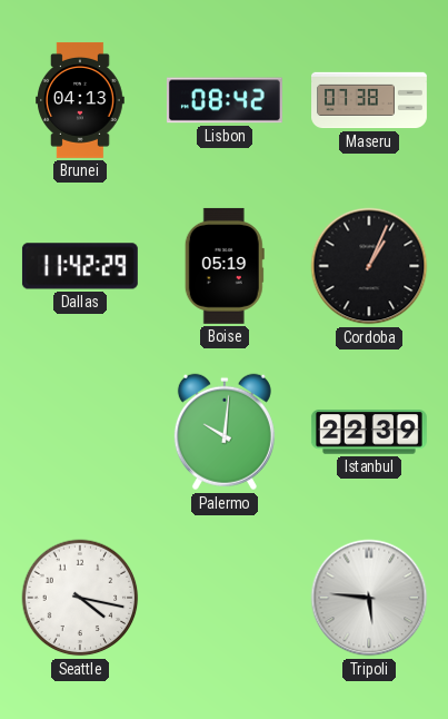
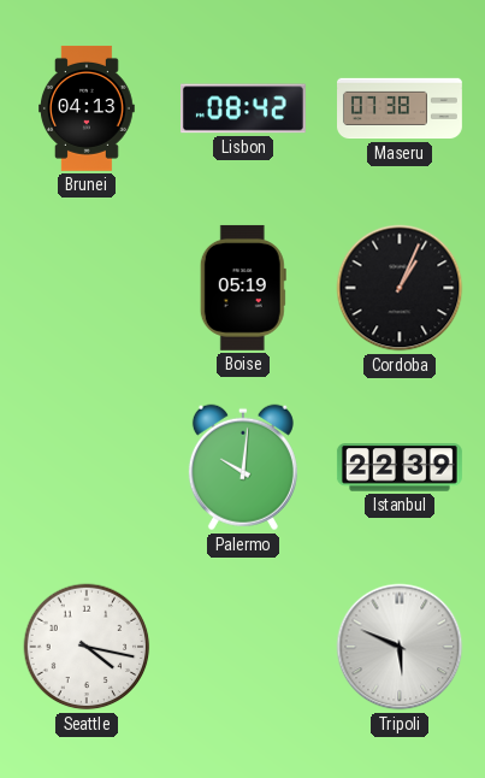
Dallas: 11:42 -> none
Tripoli: 5:46 -> 5:49
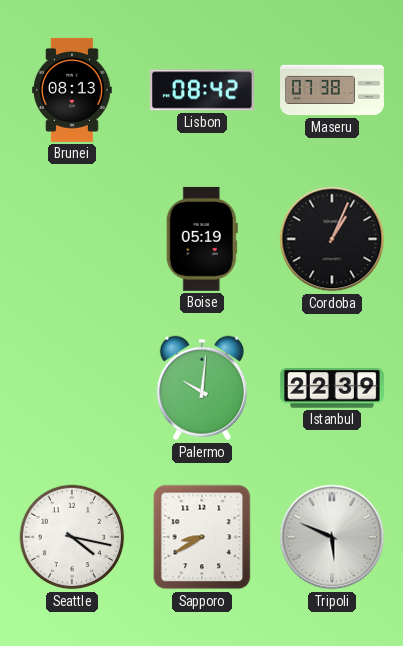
Brunei: 04:13 -> 08:13
Sapporo: none -> 8:40
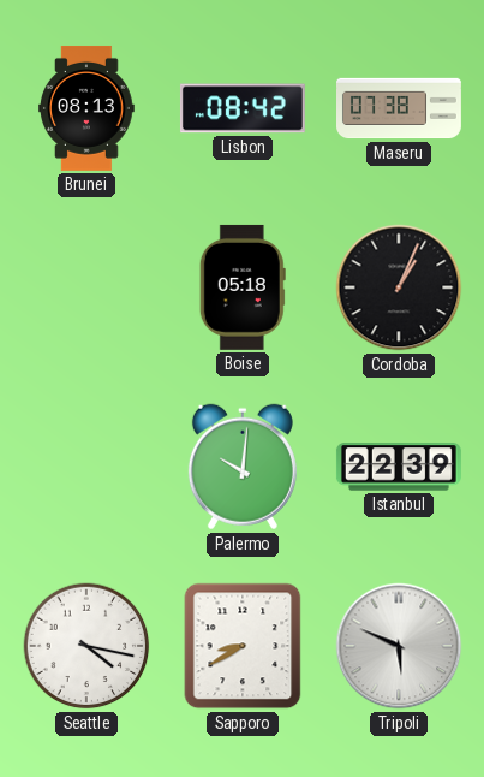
Boise: 05:19 -> 05:18
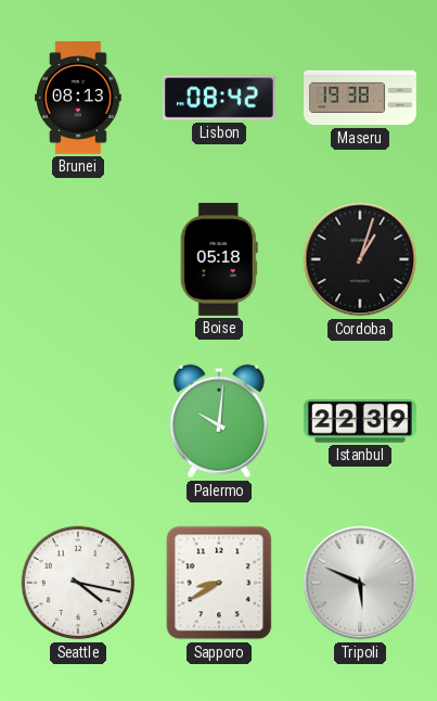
Maseru: 07:38 -> 19:38
Cordoba: 1:04 -> 1:03
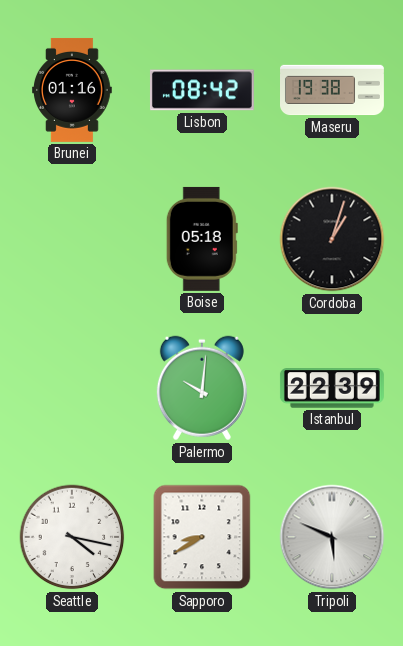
Brunei: 08:13 -> 01:16
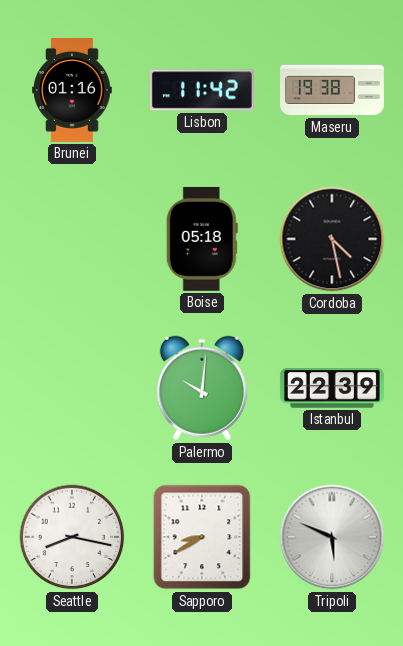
Lisbon: 08:42 -> 11:42
Cordoba: 1:03 -> 4:28
Seattle: 4:17 -> 8:17
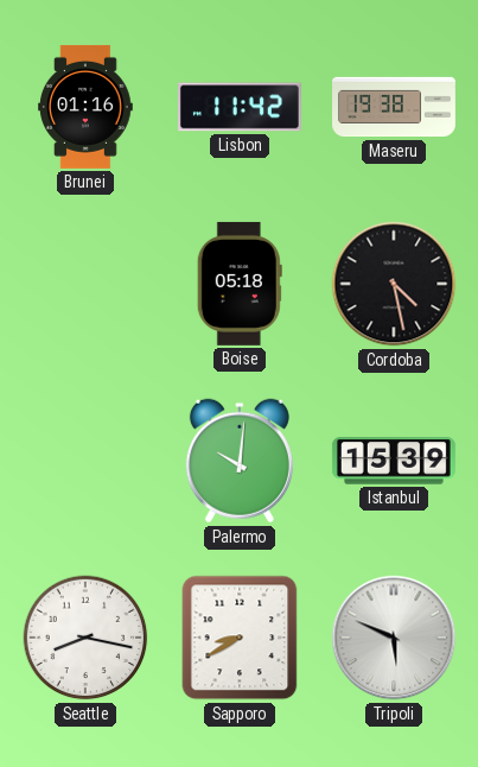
Istanbul: 22:39 -> 15:39
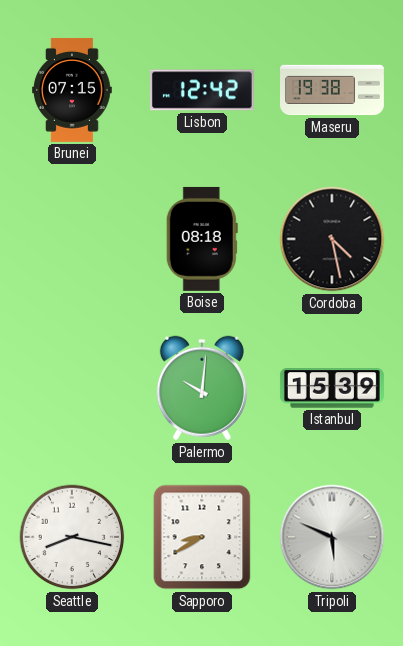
Brunei: 01:16 -> 07:15
Lisbon: 11:42 -> 12:42
Boise: 05:18 -> 08:18
